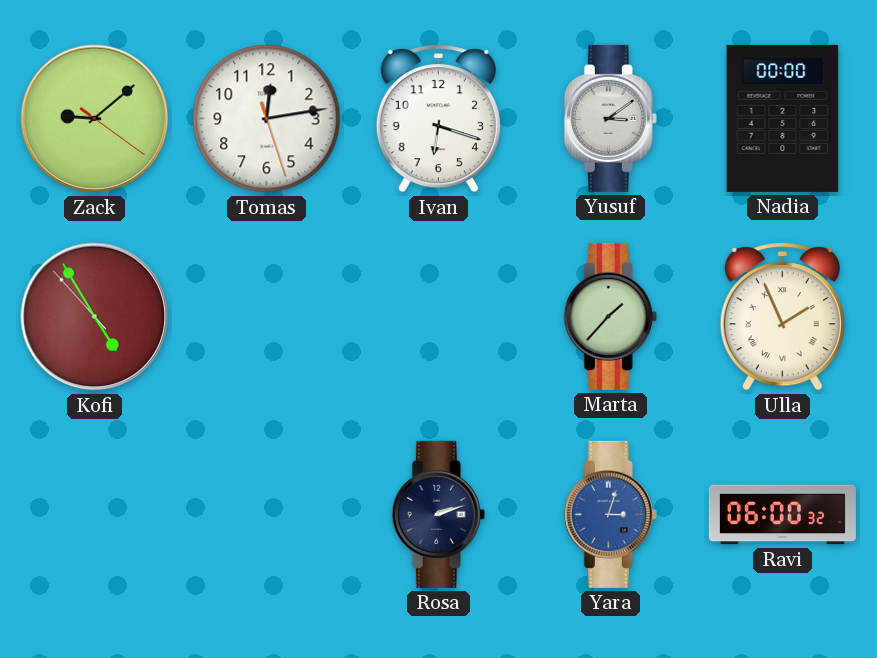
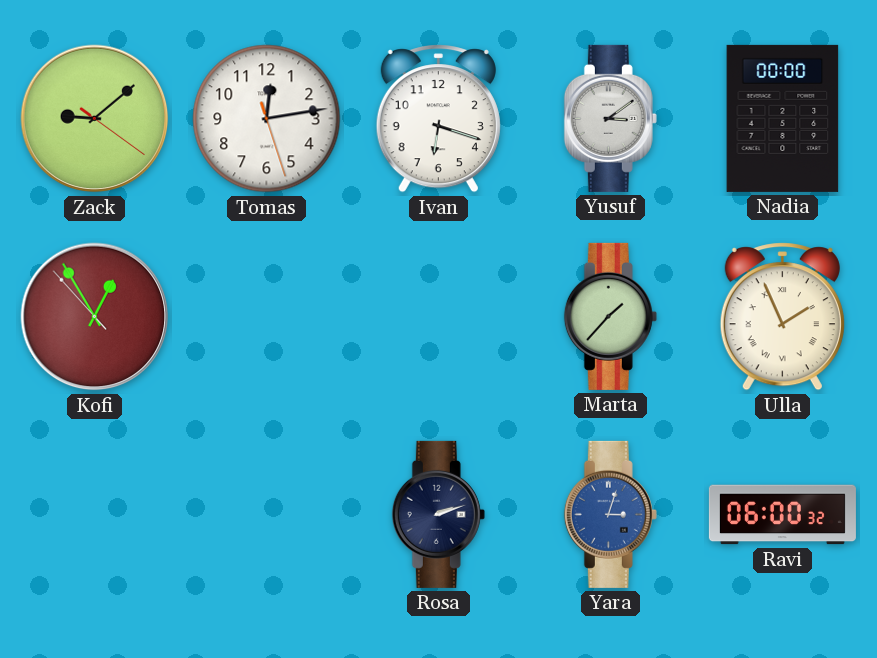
Kofi: 4:54 -> 12:54
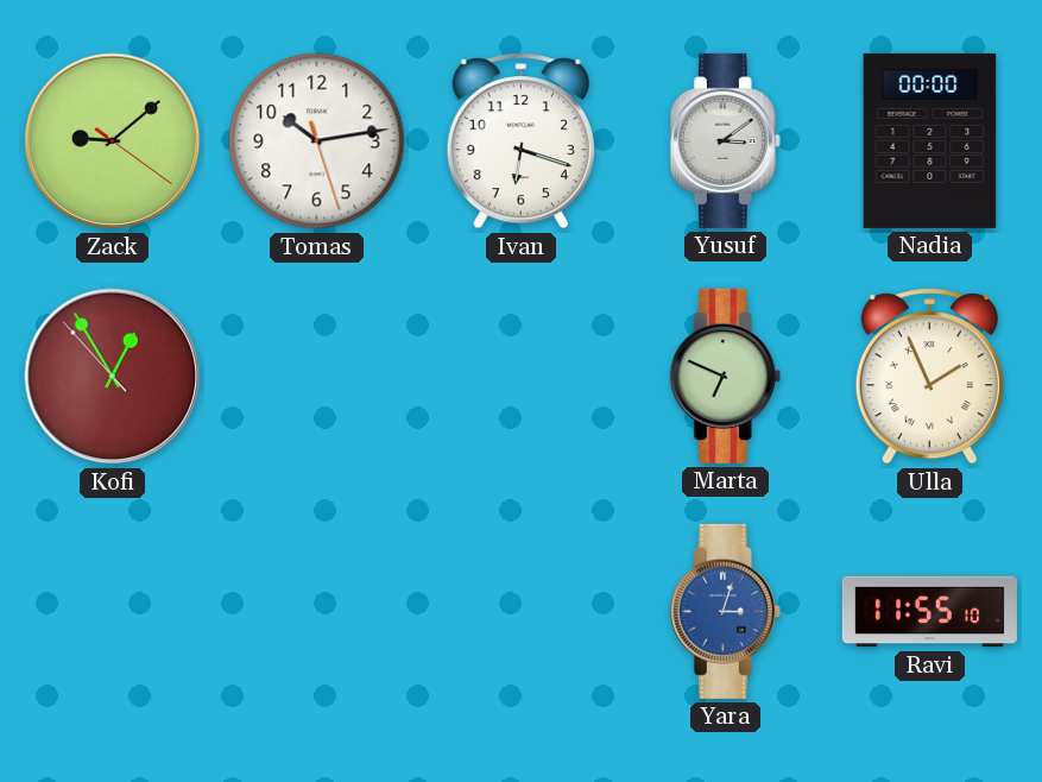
Tomas: 12:13 -> 10:13
Marta: 1:37 -> 6:49
Rosa: 2:12 -> none
Ravi: 06:00 -> 11:55
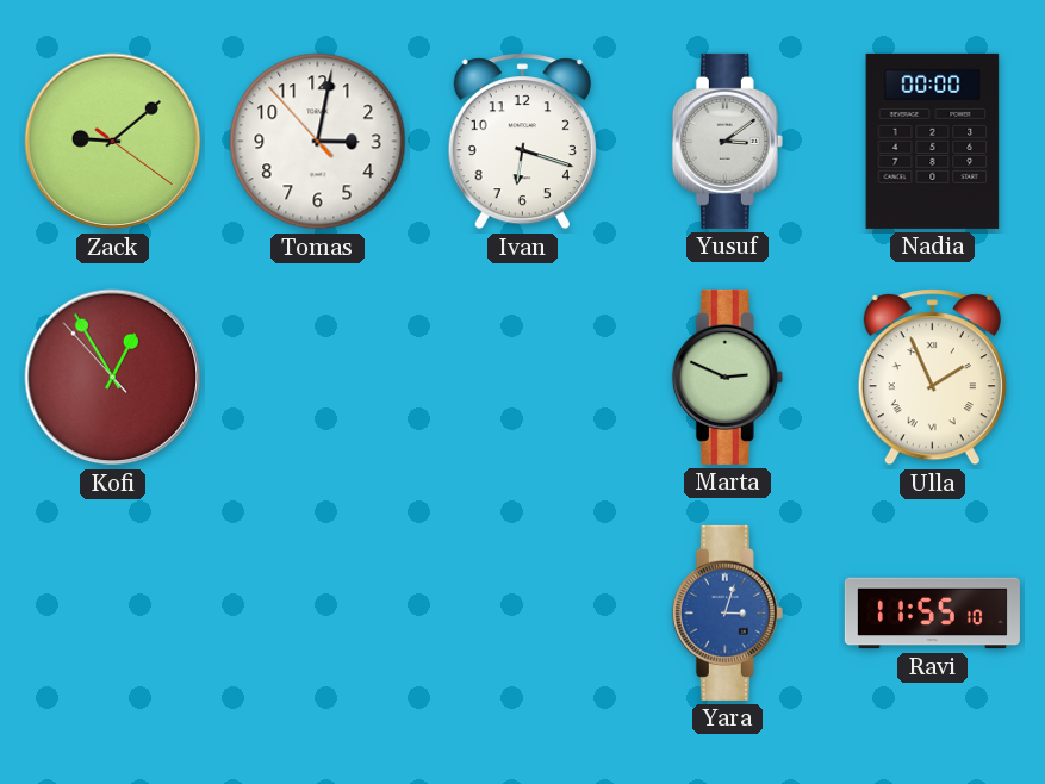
Tomas: 10:13 -> 3:01
Marta: 6:49 -> 2:49
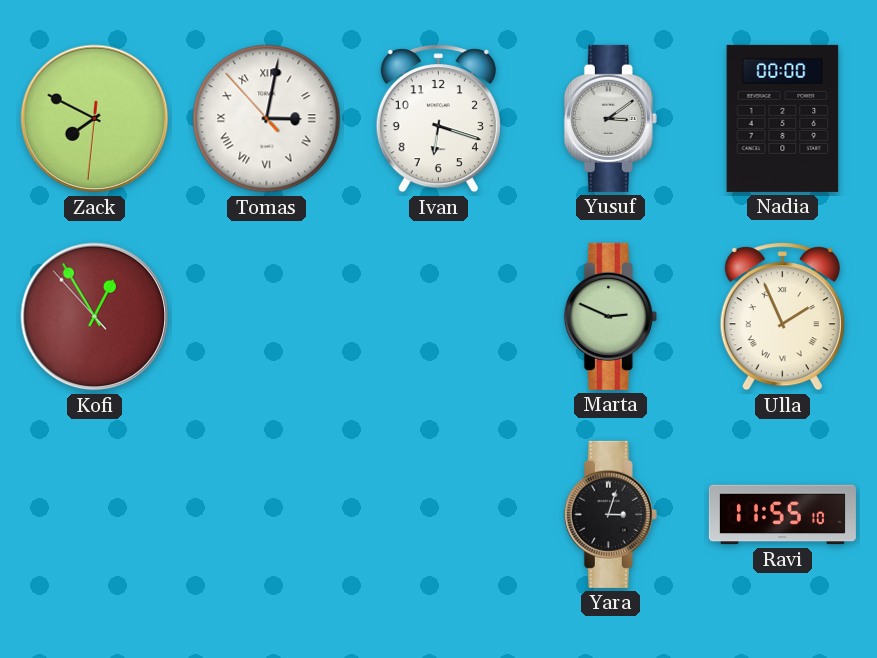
Zack: 9:08 -> 7:49
Tomas numerals: Arabic -> Roman
Yara dial: blue -> black
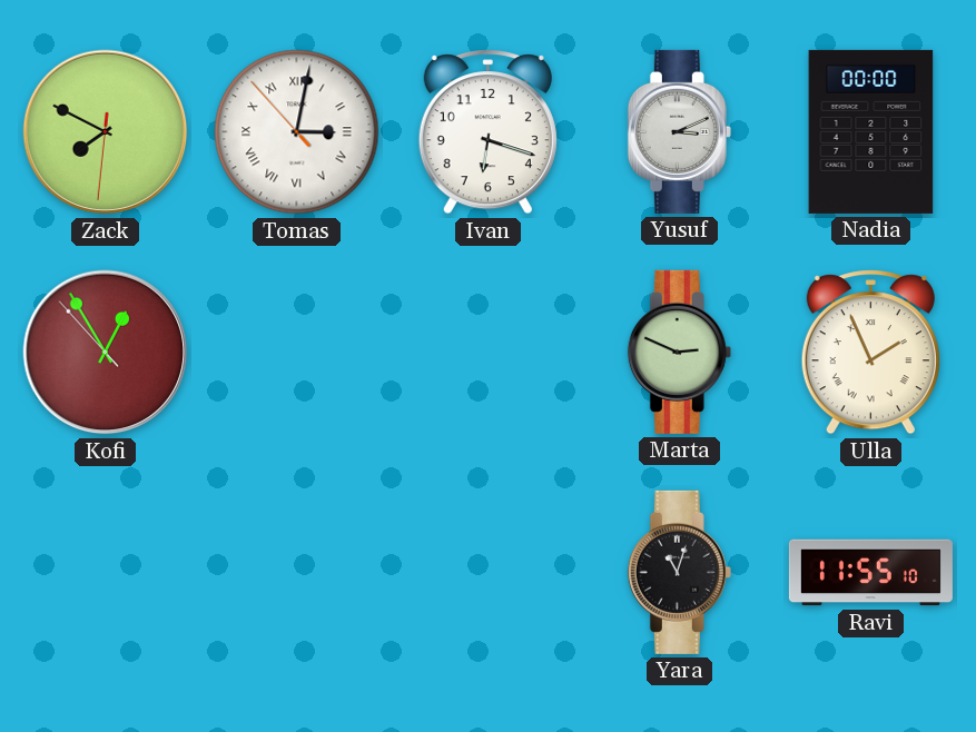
Yusuf: 3:09 -> 3:11
Yara: 3:03 -> 11:03
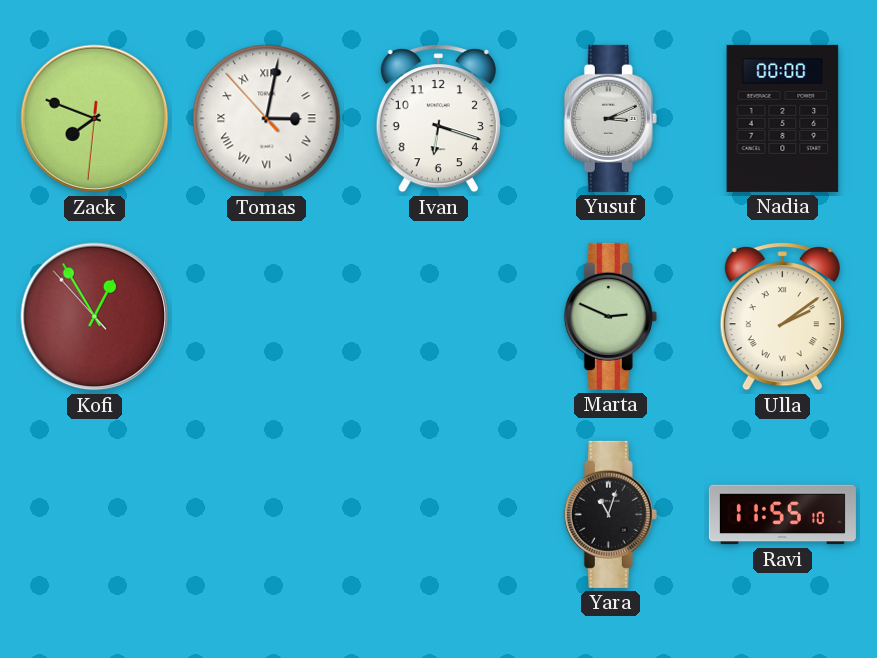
Zack: 7:49 -> 7:48
Ulla: 1:56 -> 2:09
